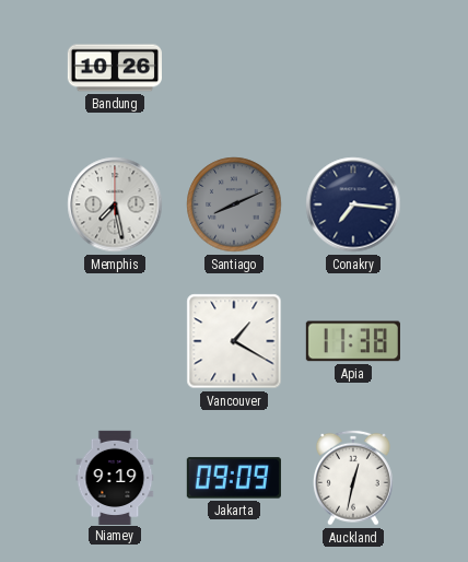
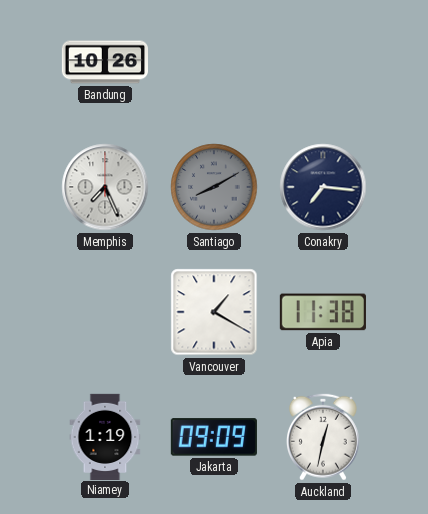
Memphis: 7:28 -> 7:26
Santiago: 8:11 -> 8:10
Niamey: 9:19 -> 1:19
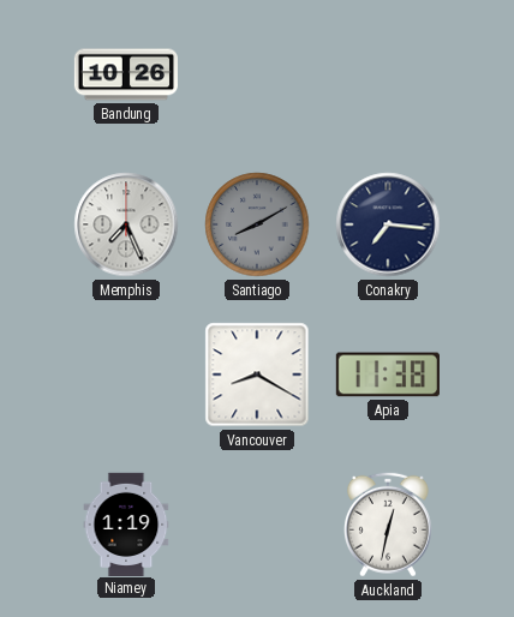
Vancouver: 1:20 -> 8:20
Jakarta: 09:09 -> none
